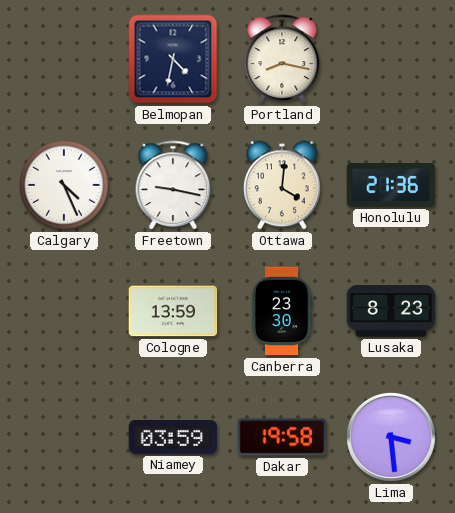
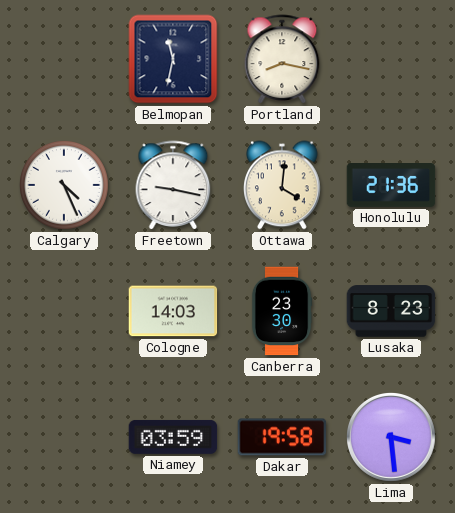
Belmopan: 4:32 -> 11:32
Cologne: 13:59 -> 14:03
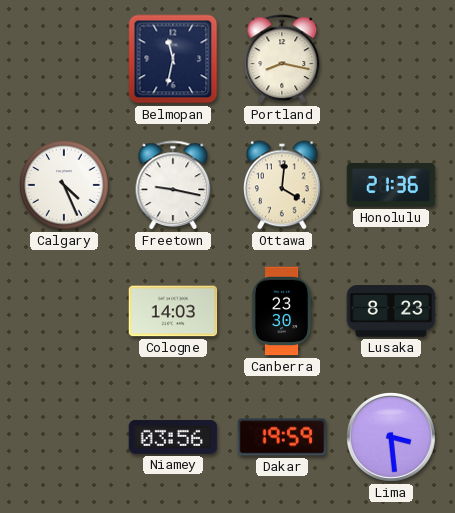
Niamey: 03:59 -> 03:56
Dakar: 19:58 -> 19:59
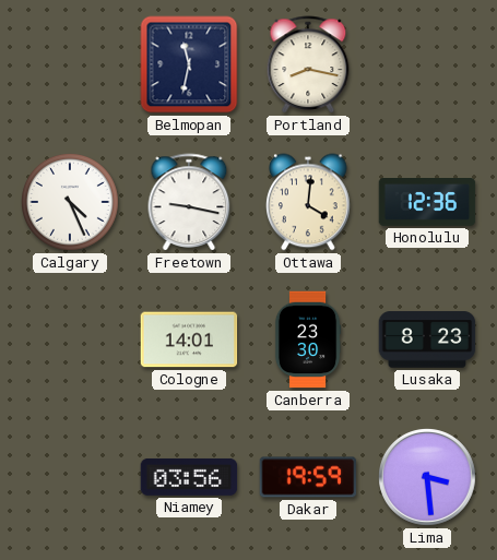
Honolulu: 21:36 -> 12:36
Cologne: 14:03 -> 14:01
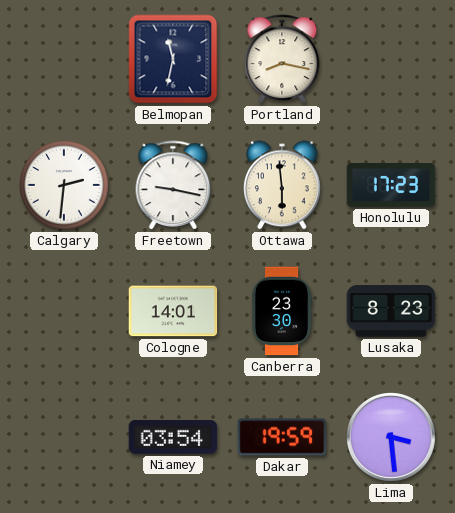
Calgary: 4:26 -> 2:31
Ottawa: 4:01 -> 5:59
Honolulu: 12:36 -> 17:23
Niamey: 03:56 -> 03:54
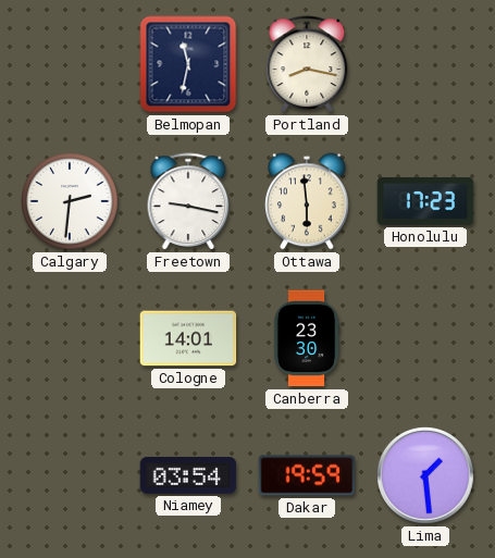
Lusaka: 8:23 -> none
Lima: 3:29 -> 1:29
